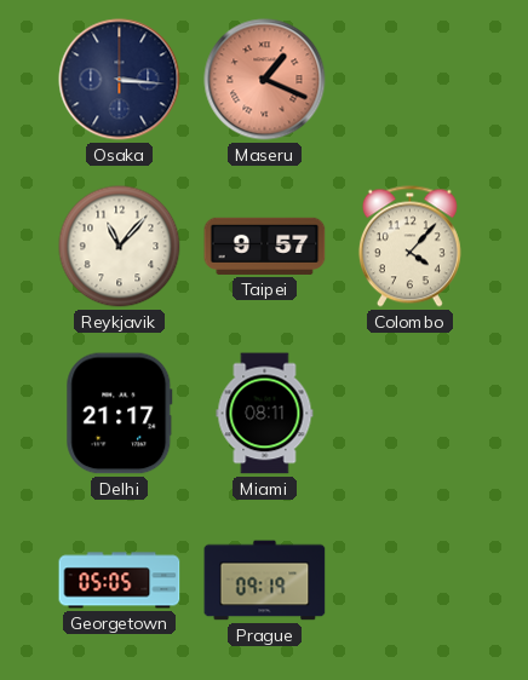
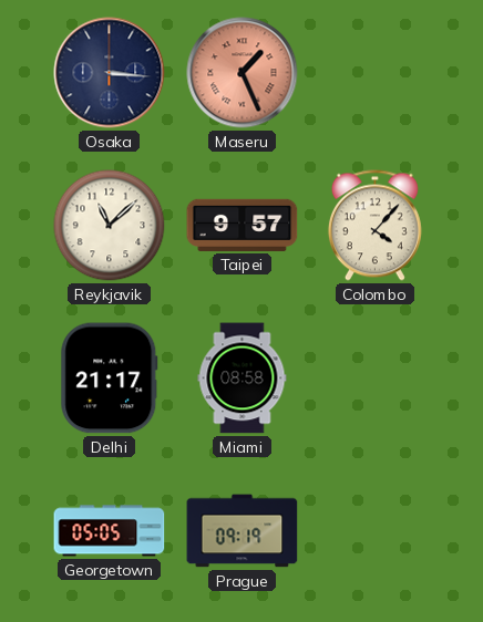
Maseru: 1:19 -> 1:26
Reykjavik: 11:07 -> 11:08
Miami: 08:11 -> 08:58
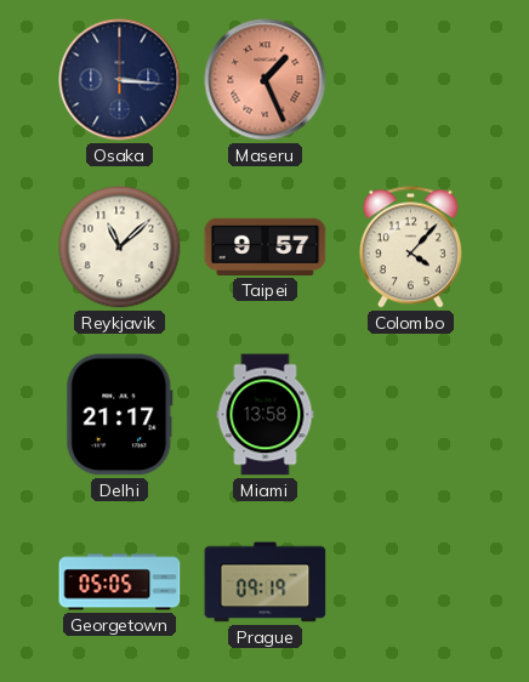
Miami: 08:58 -> 13:58
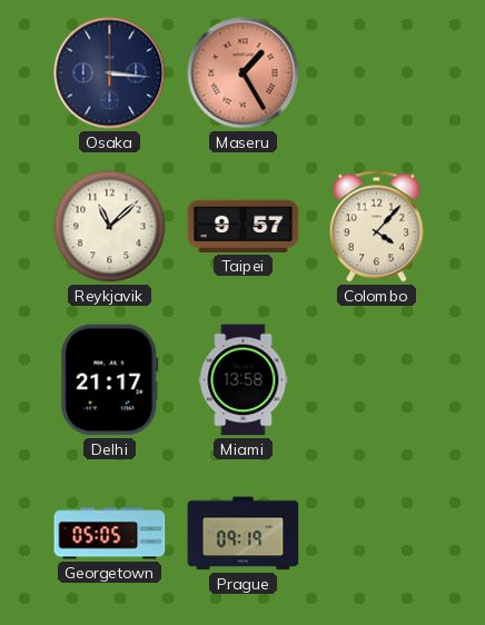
Maseru: 1:26 -> 1:25
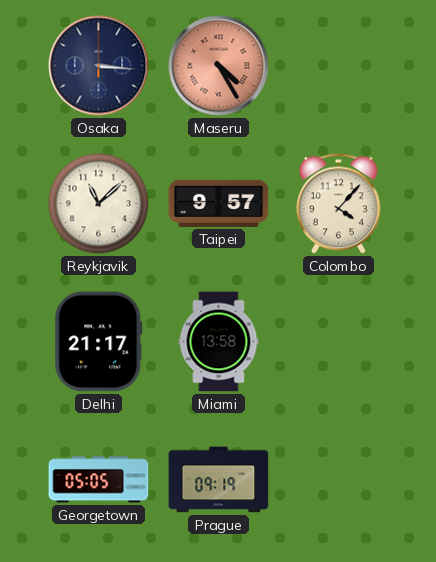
Maseru: 1:25 -> 4:25
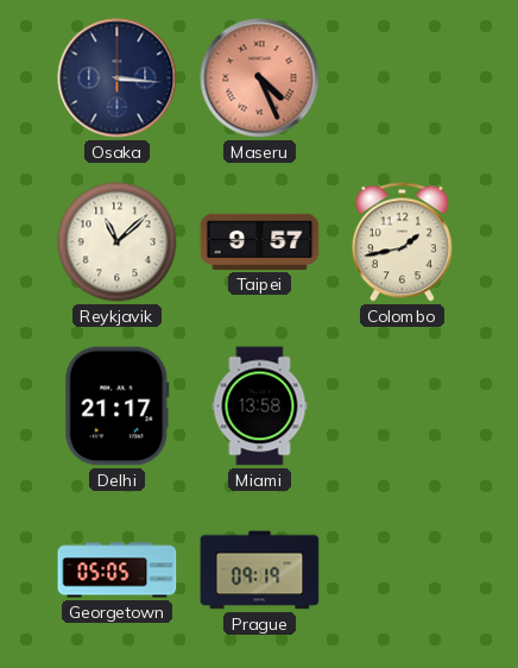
Maseru: 4:25 -> 4:26
Colombo: 4:07 -> 1:43
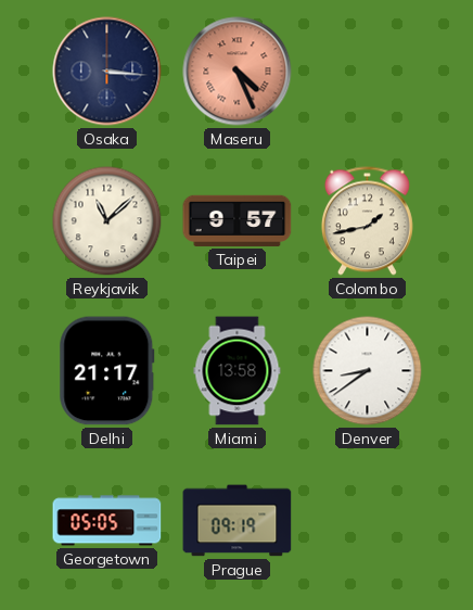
Denver: none -> 8:39
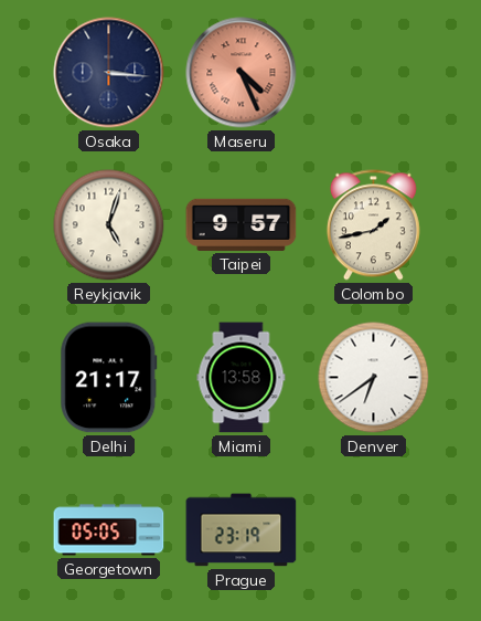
Reykjavik: 11:08 -> 5:03
Denver: 8:39 -> 6:39
Prague: 09:19 -> 23:19
